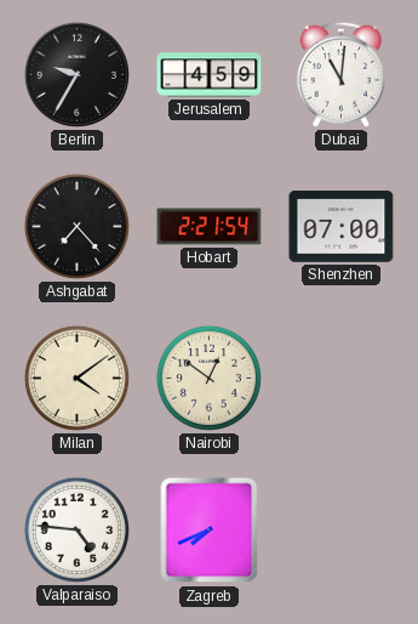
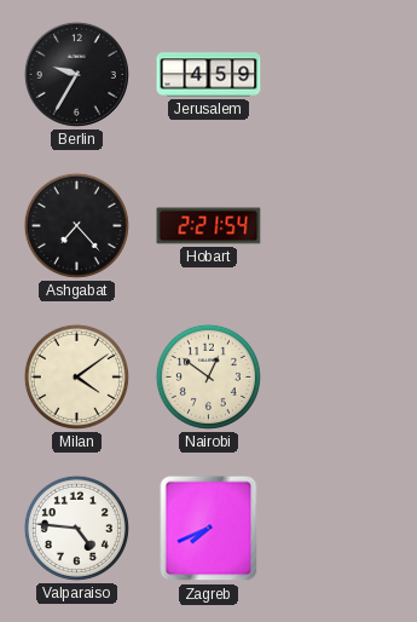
Dubai: 11:01 -> none
Shenzhen: 07:00 -> none
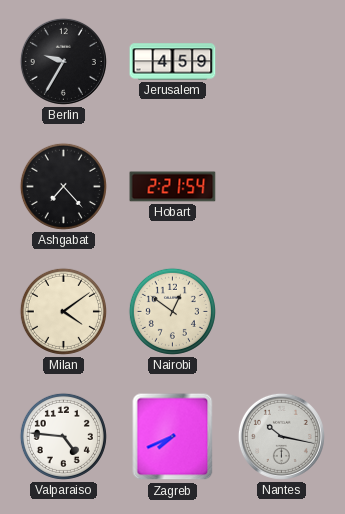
Nantes: none -> 10:17
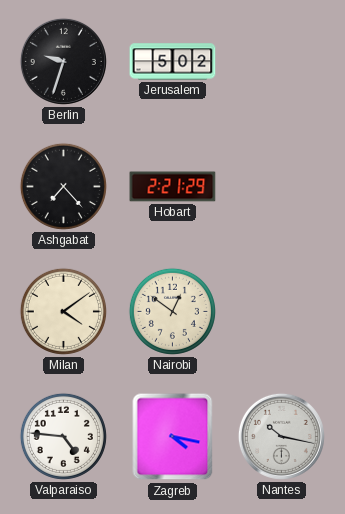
Berlin: 9:35 -> 9:33
Jerusalem: 4:59 -> 5:02
Hobart: 2:21:54 -> 2:21:29
Zagreb: 7:41 -> 4:17
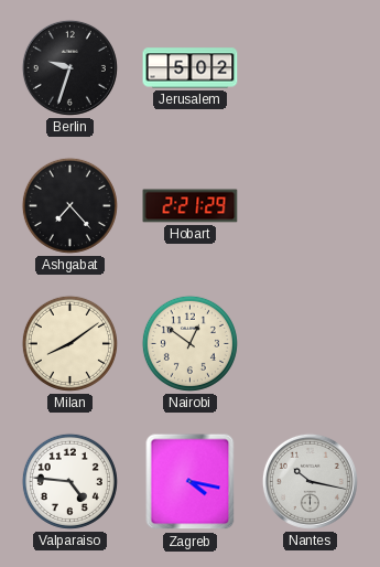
Milan: 4:09 -> 8:09
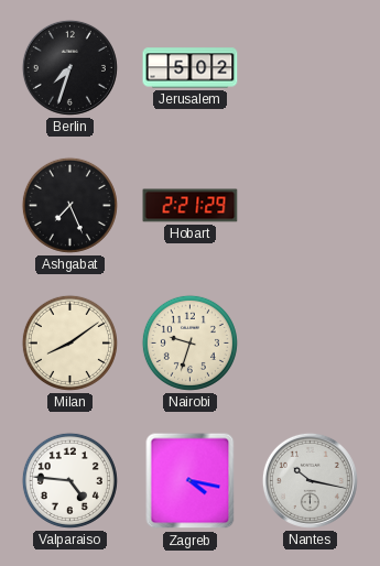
Berlin: 9:33 -> 7:33
Ashgabat: 7:23 -> 7:26
Nairobi: 12:51 -> 9:33
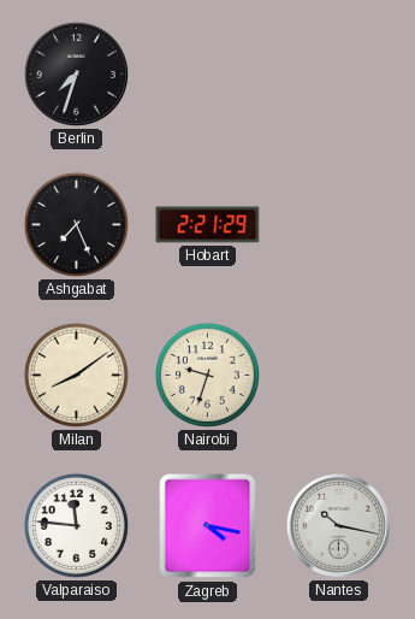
Jerusalem: 5:02 -> none
Valparaiso: 4:46 -> 11:46
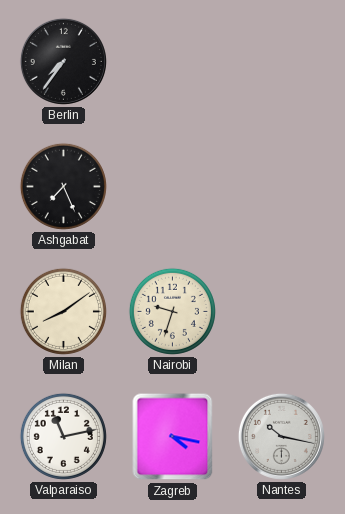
Berlin: 7:33 -> 7:36
Hobart: 2:21 -> none
Valparaiso: 11:46 -> 11:13
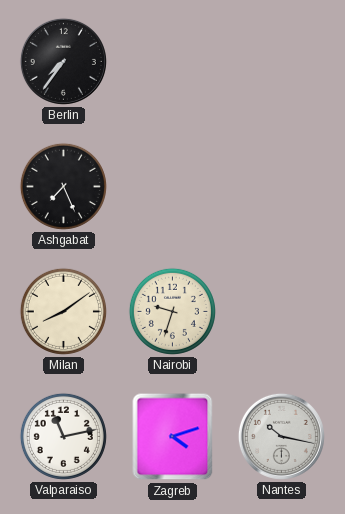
Zagreb: 4:17 -> 4:12
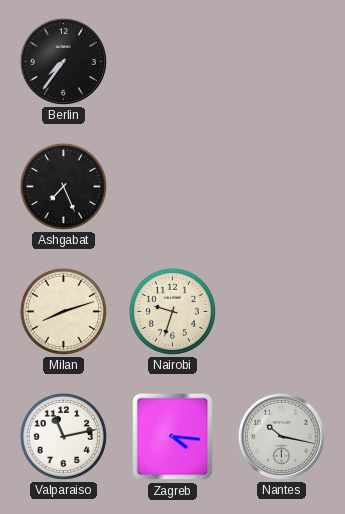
Milan: 8:09 -> 8:12
Zagreb: 4:12 -> 4:16
